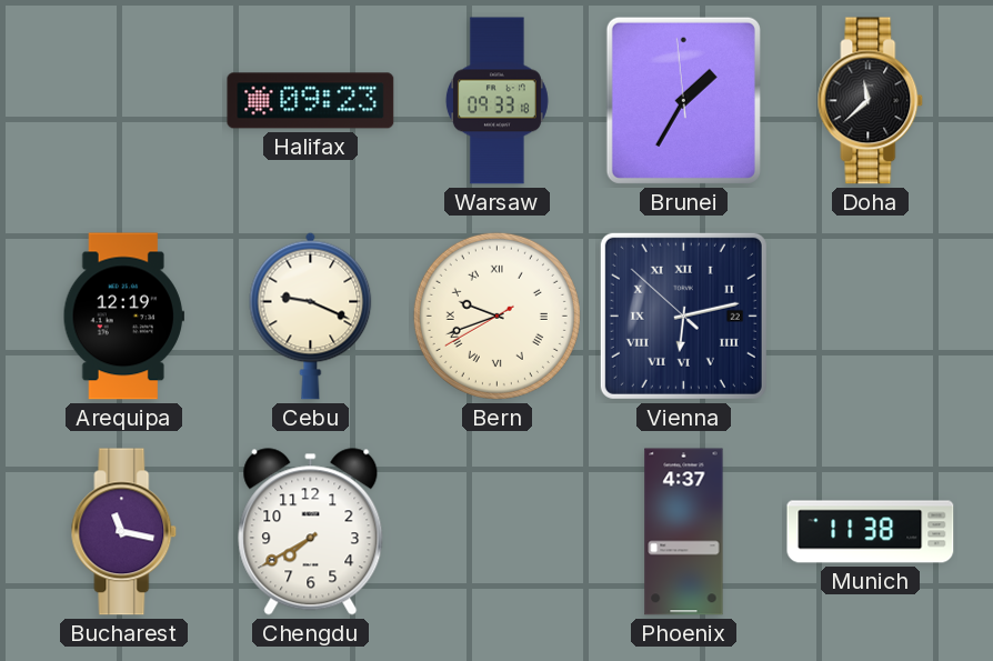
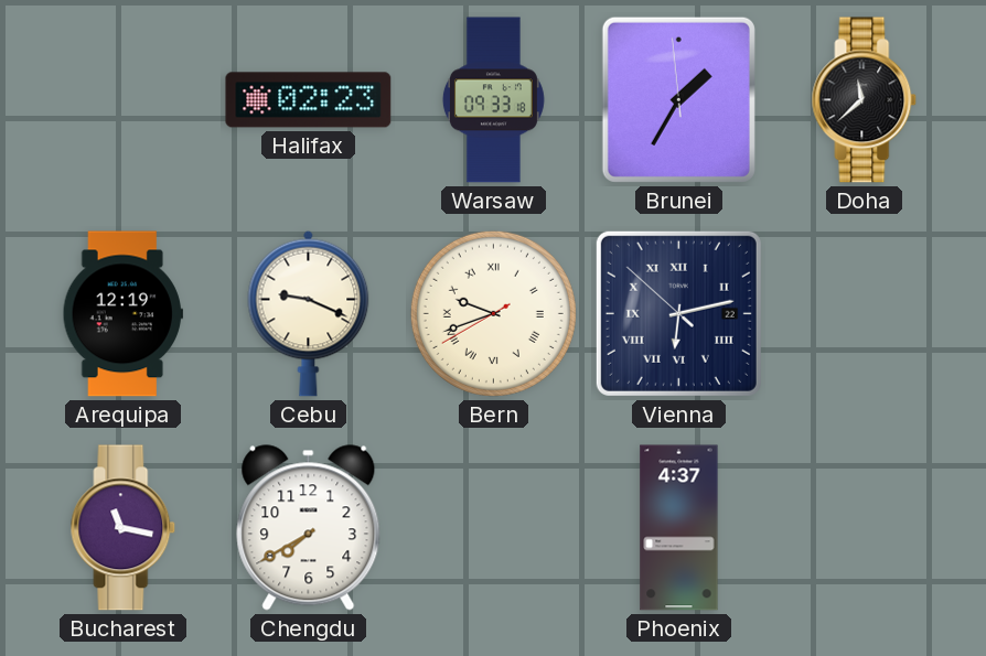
Halifax: 09:23 -> 02:23
Munich: 11:38 -> none
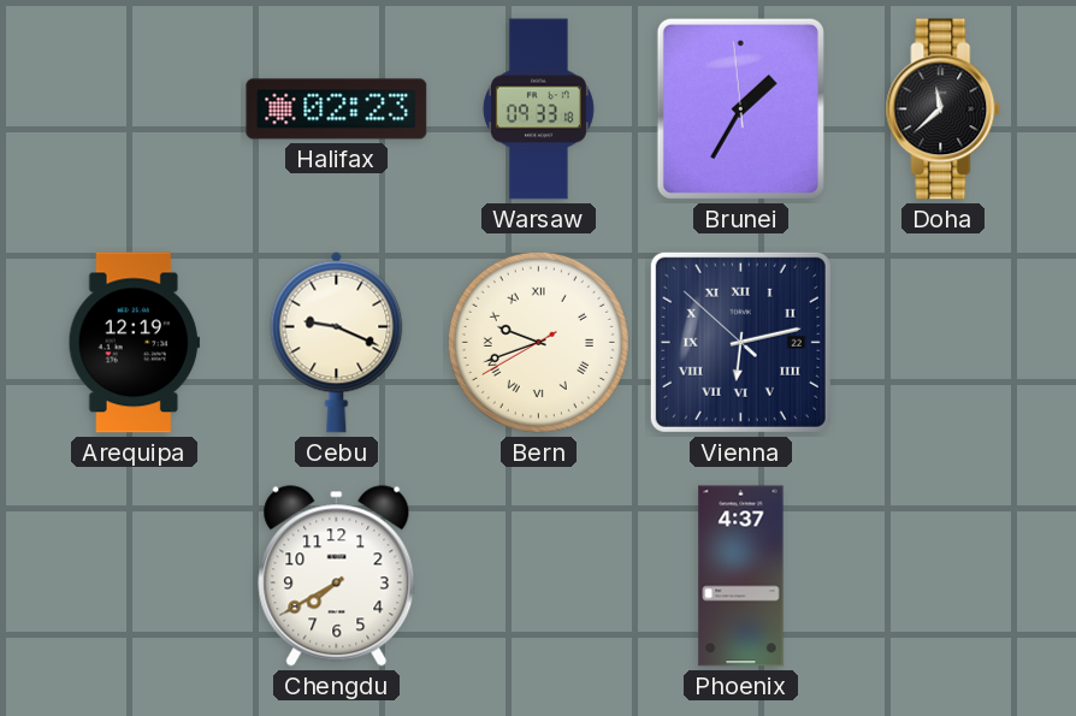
Bucharest: 11:17 -> none
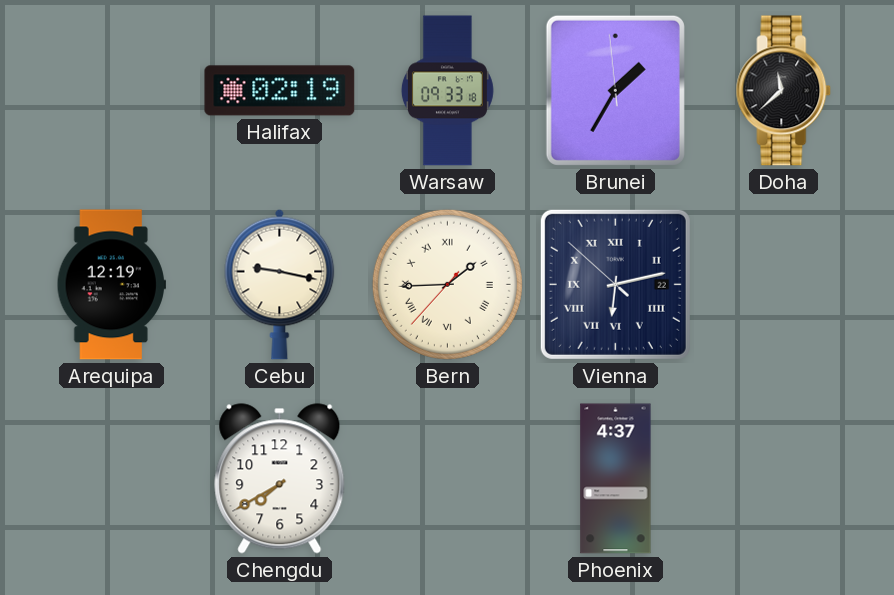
Halifax: 02:23 -> 02:19
Cebu: 9:19 -> 9:17
Bern: 9:41 -> 1:44
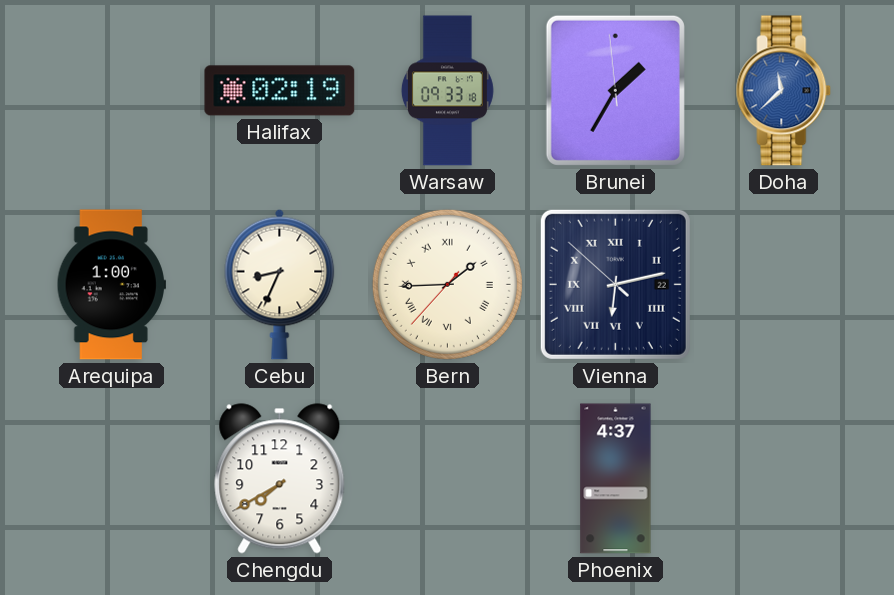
Doha dial: black -> blue
Arequipa: 12:19 -> 1:00
Cebu: 9:17 -> 8:34
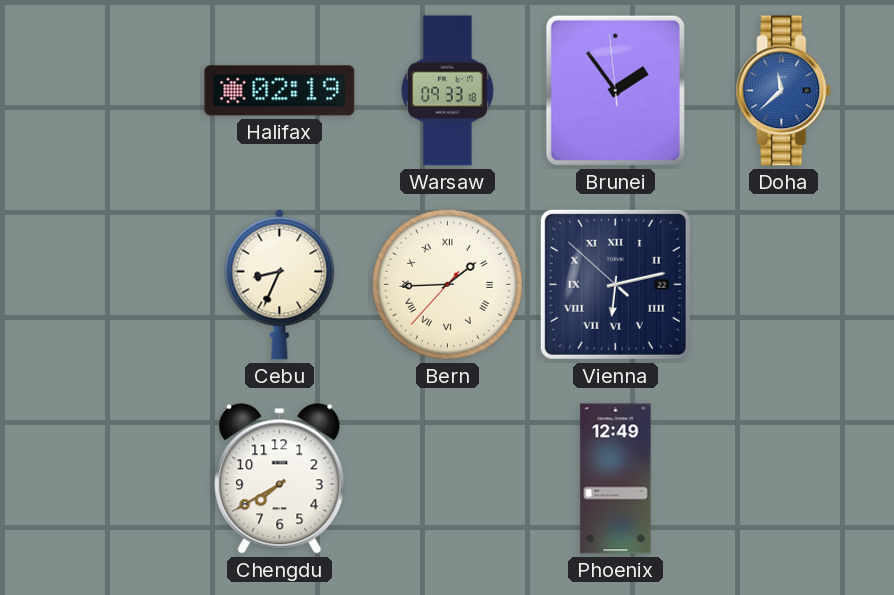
Brunei: 1:34 -> 1:53
Arequipa: 1:00 -> none
Phoenix: 4:37 -> 12:49
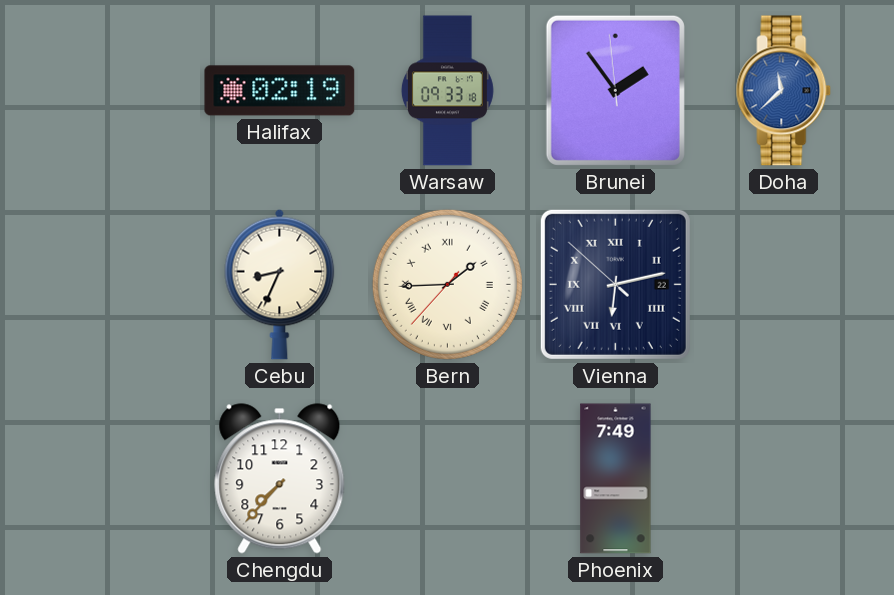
Chengdu: 7:40 -> 7:37
Phoenix: 12:49 -> 7:49
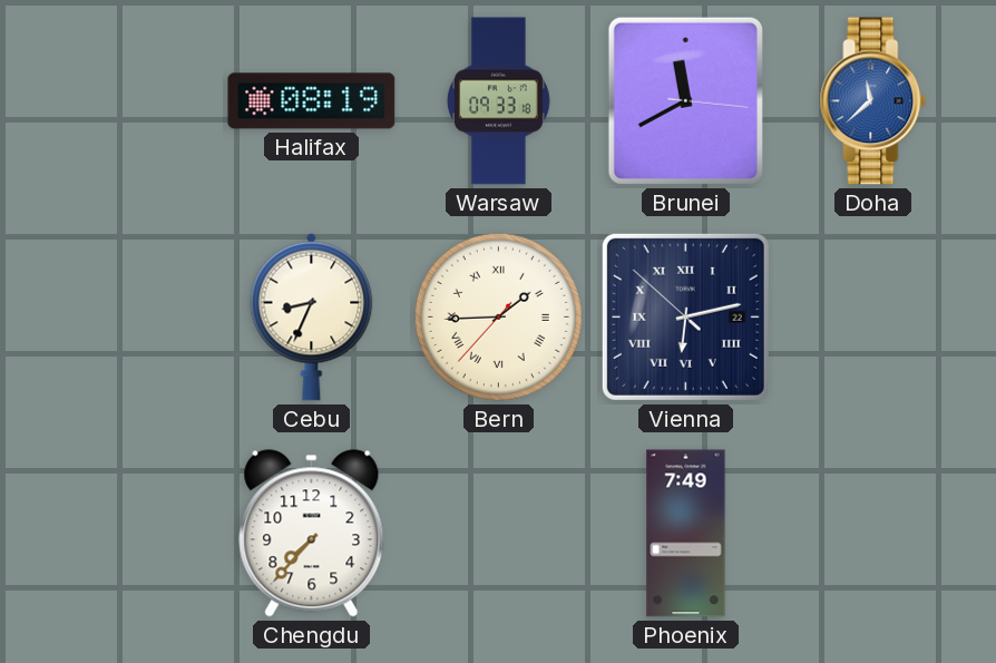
Halifax: 02:19 -> 08:19
Brunei: 1:53 -> 11:40
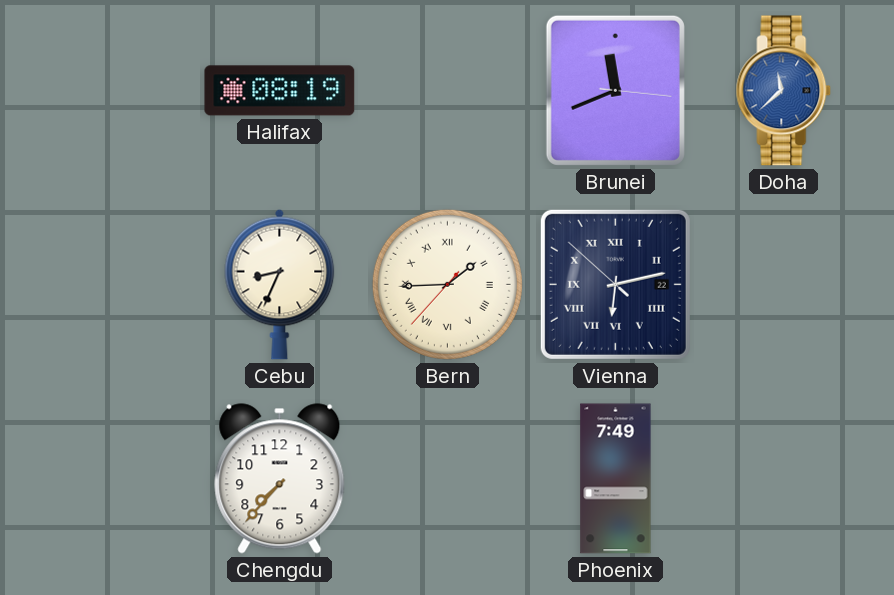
Warsaw: 09:33 -> none
Brunei: 11:40 -> 11:41
